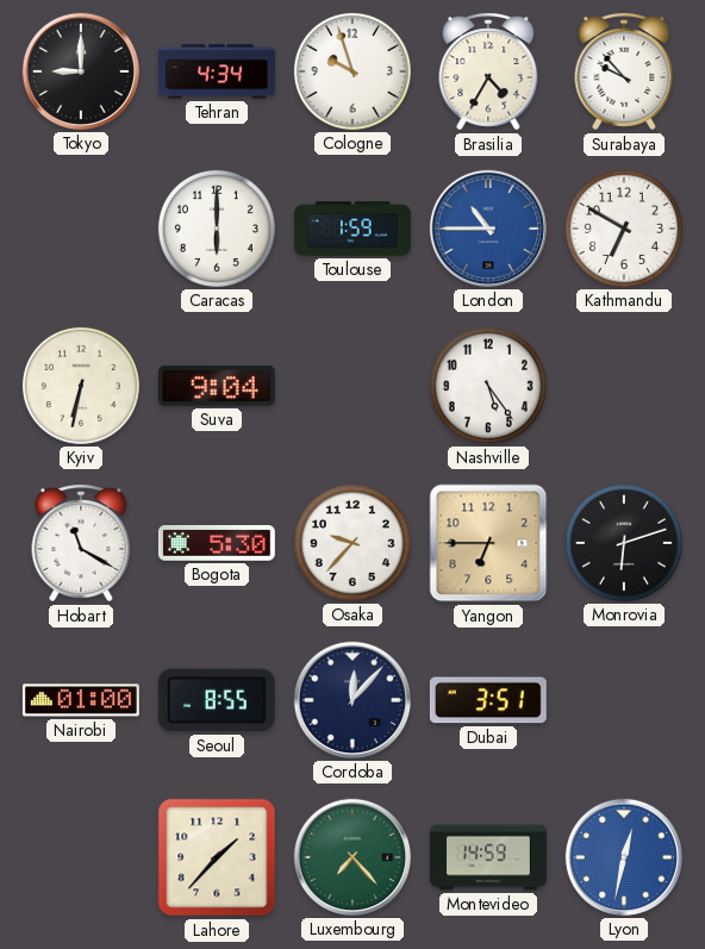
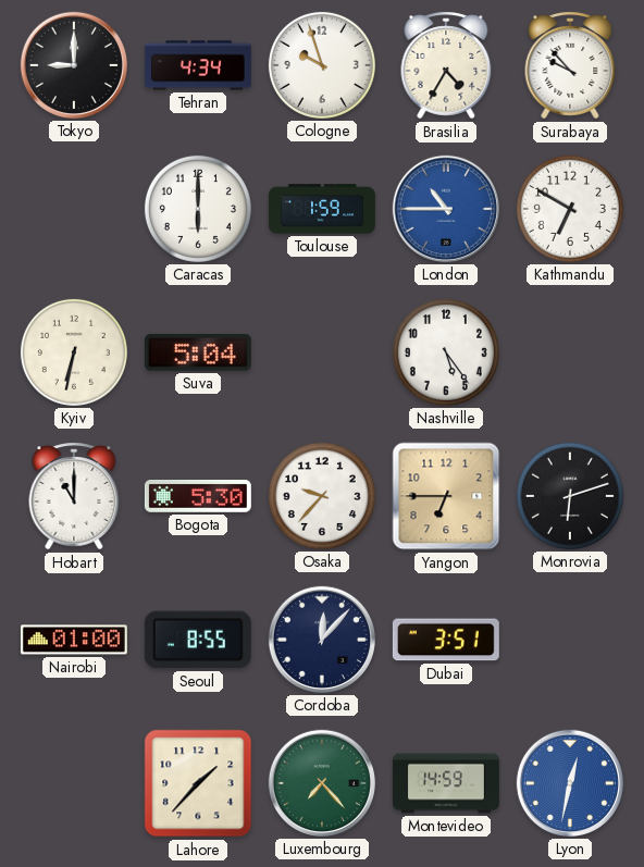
Suva: 9:04 -> 5:04
Hobart: 11:20 -> 11:00
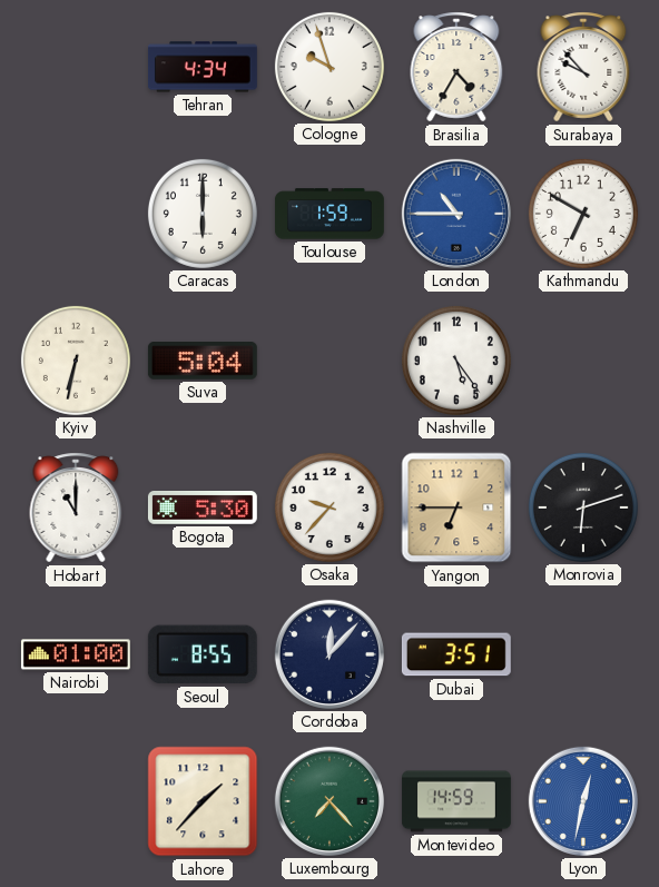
Tokyo: 9:00 -> none
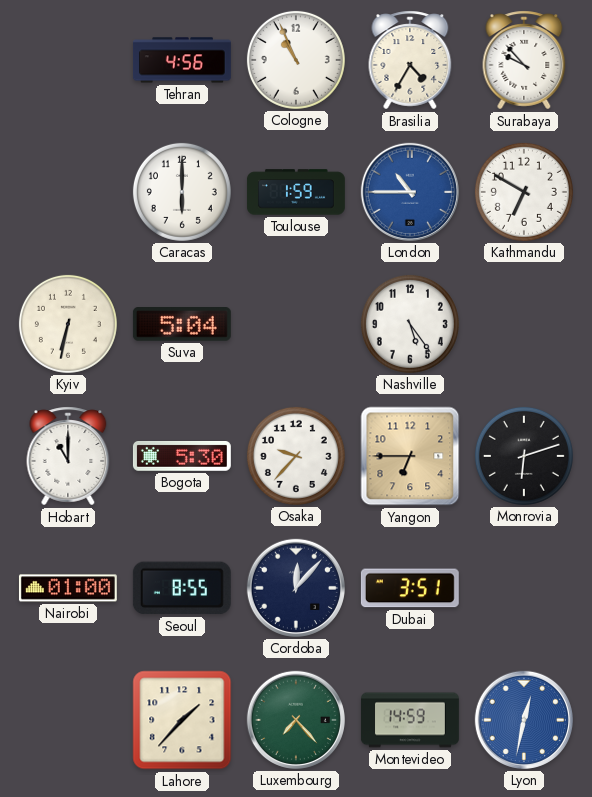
Tehran: 4:34 -> 4:56
Cologne: 9:57 -> 10:56
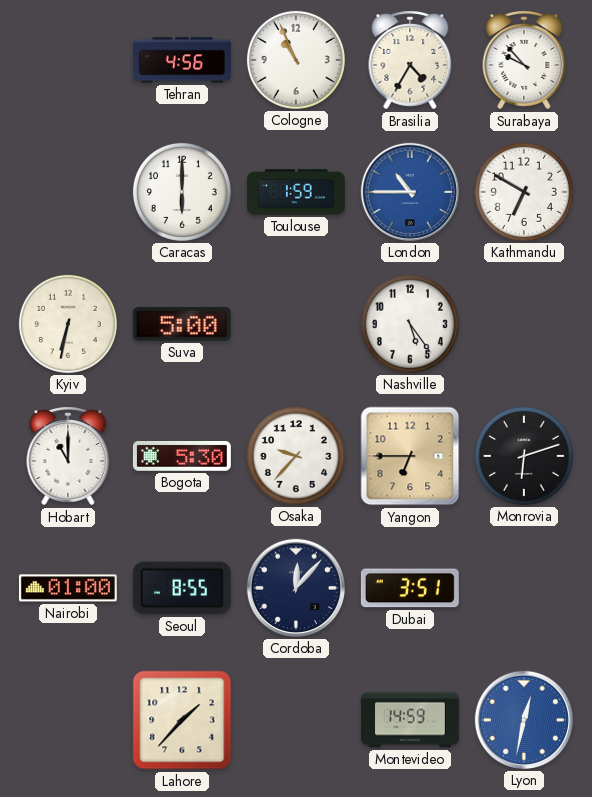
Suva: 5:04 -> 5:00
Luxembourg: 7:23 -> none
